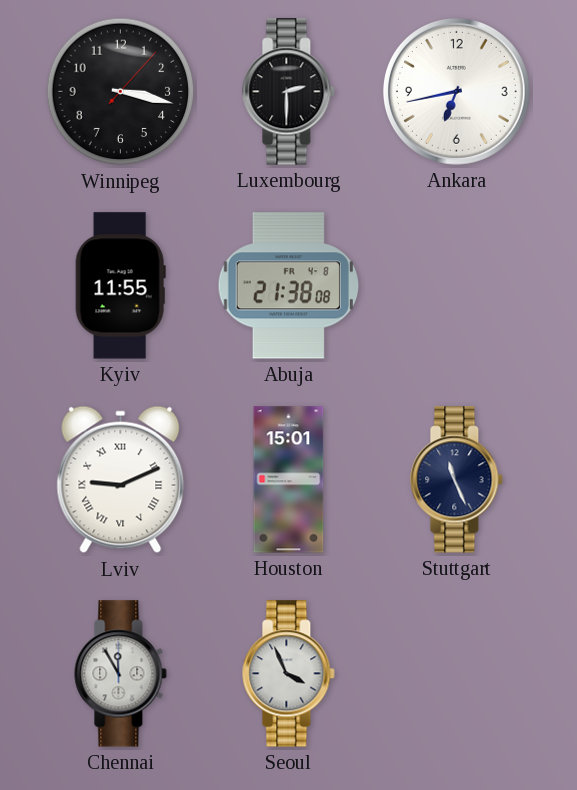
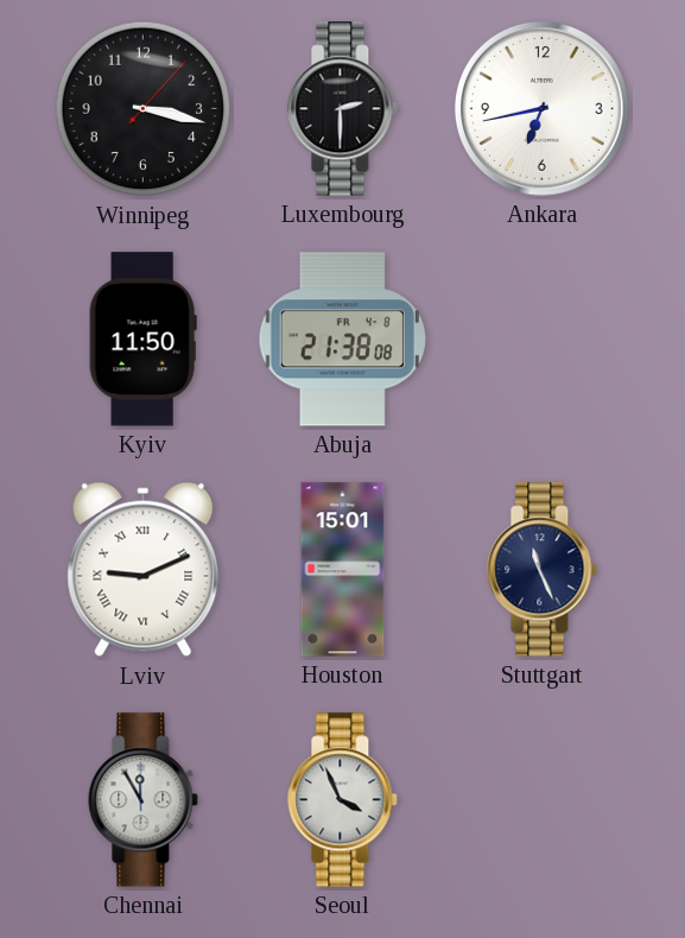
Kyiv: 11:55 -> 11:50
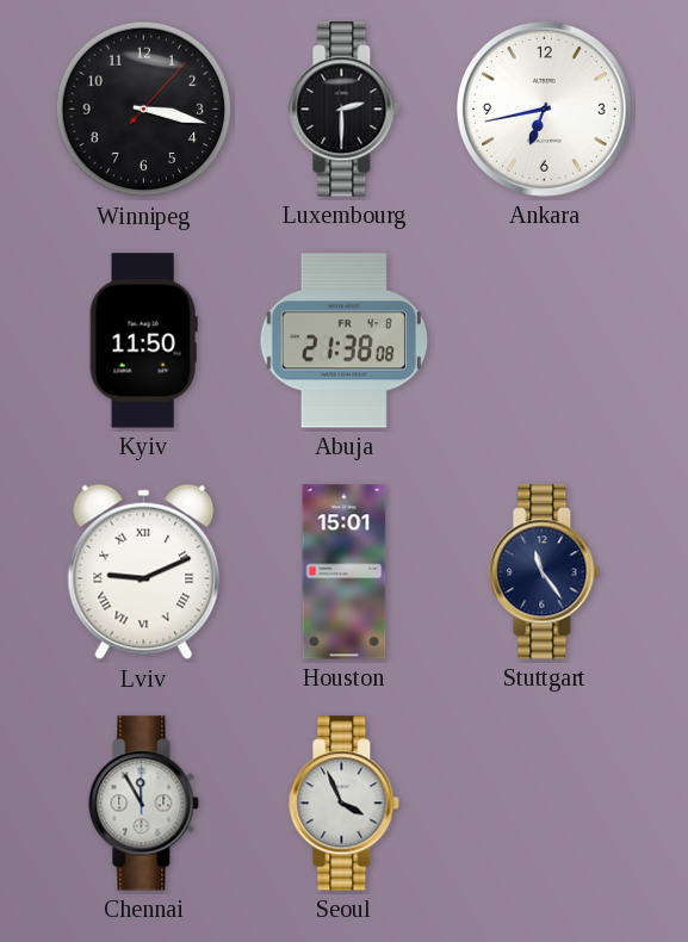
Stuttgart: 11:26 -> 11:24
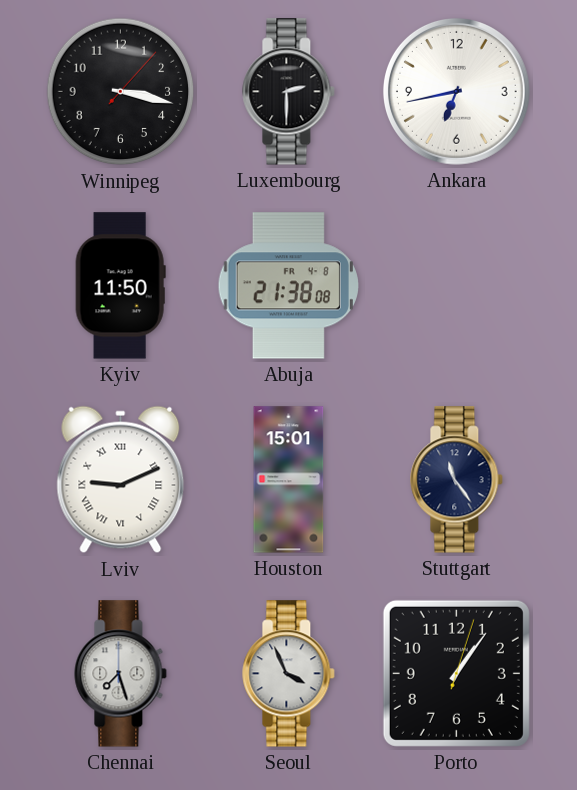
Chennai: 11:55 -> 7:27
Porto: none -> 1:06
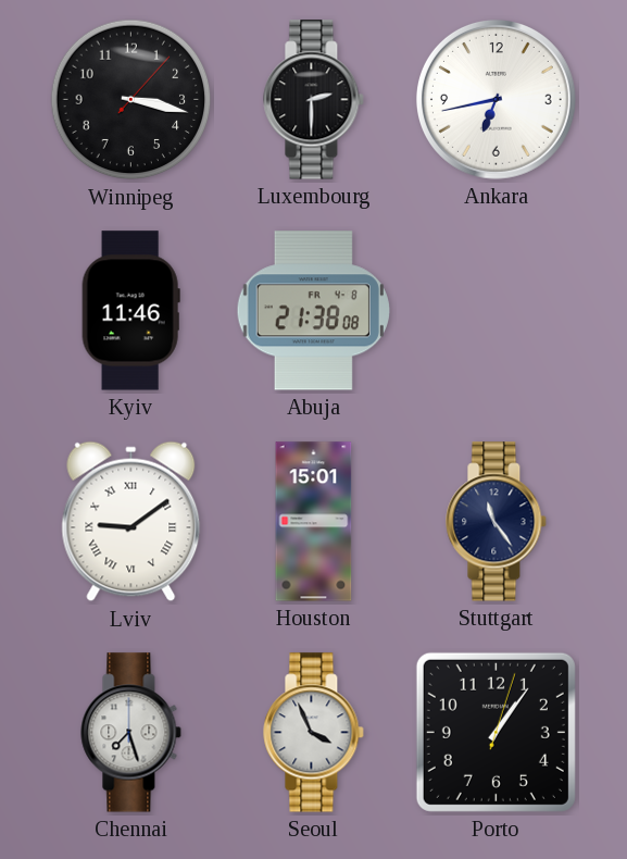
Kyiv: 11:50 -> 11:46
Lviv: 9:11 -> 9:09
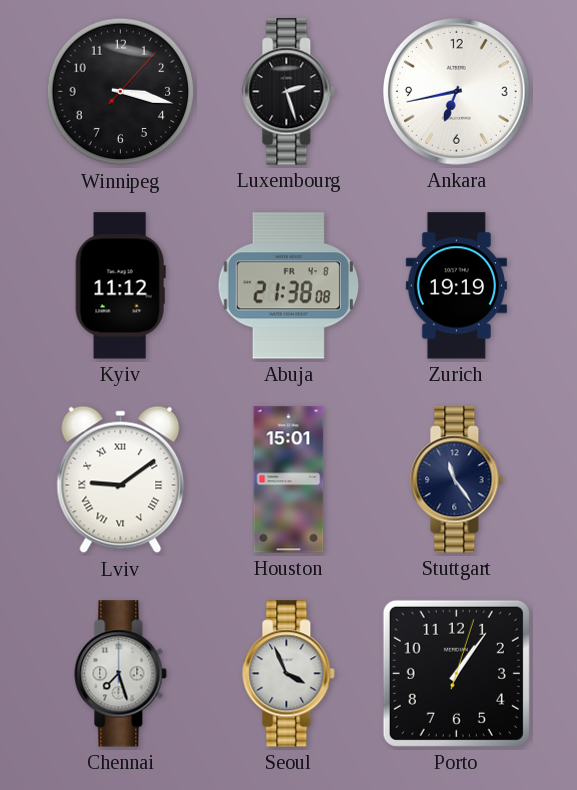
Luxembourg: 2:30 -> 2:27
Kyiv: 11:46 -> 11:12
Zurich: none -> 19:19
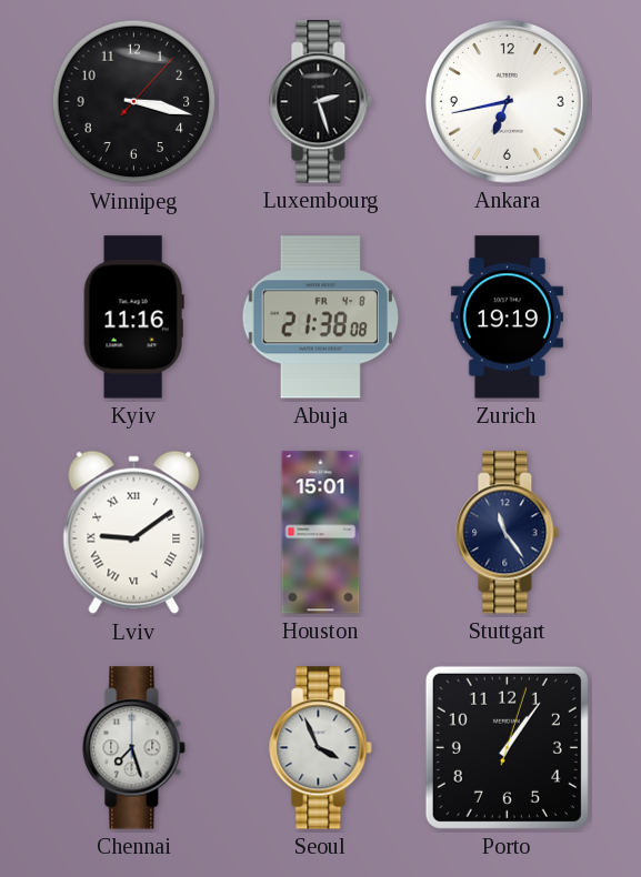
Kyiv: 11:12 -> 11:16
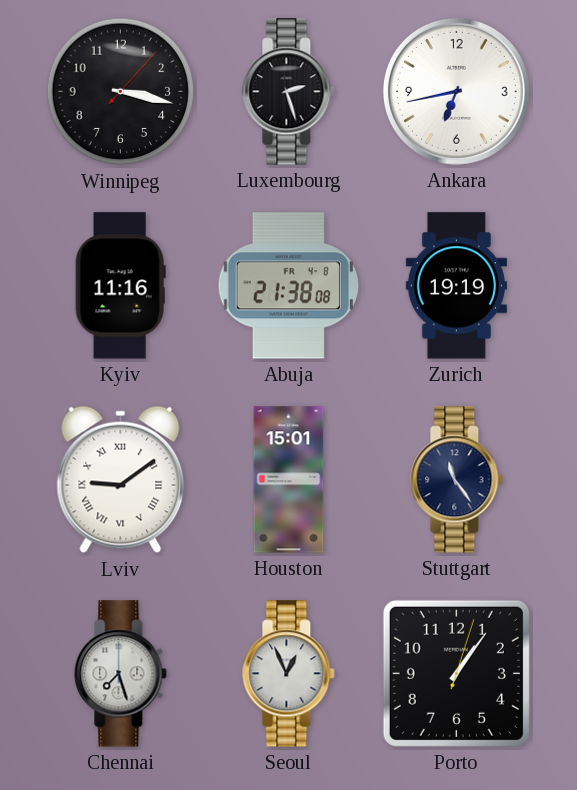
Seoul: 3:56 -> 12:56
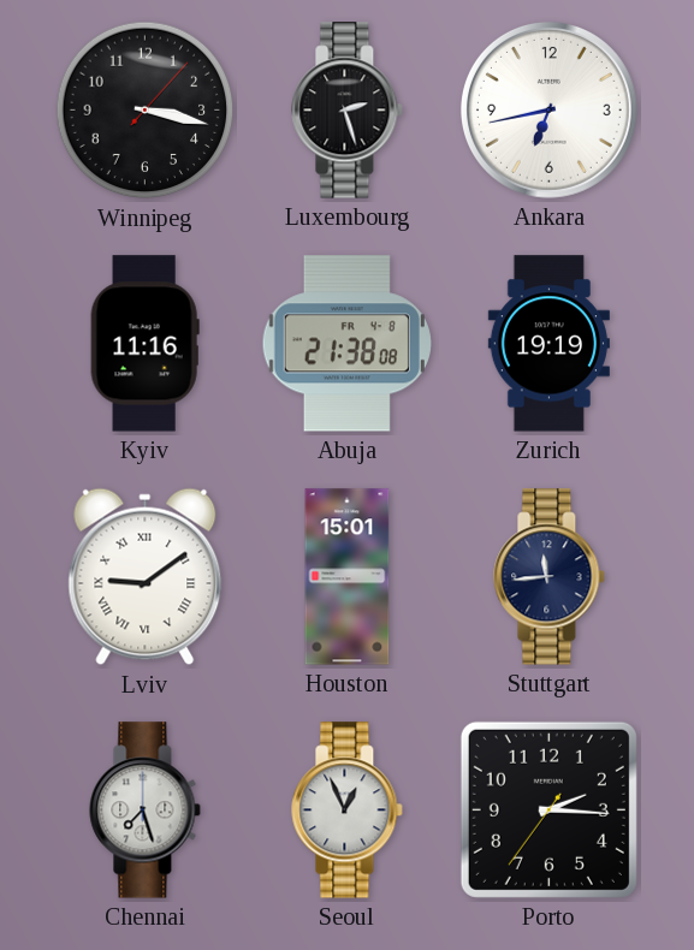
Stuttgart: 11:24 -> 11:44
Porto: 1:06 -> 2:15
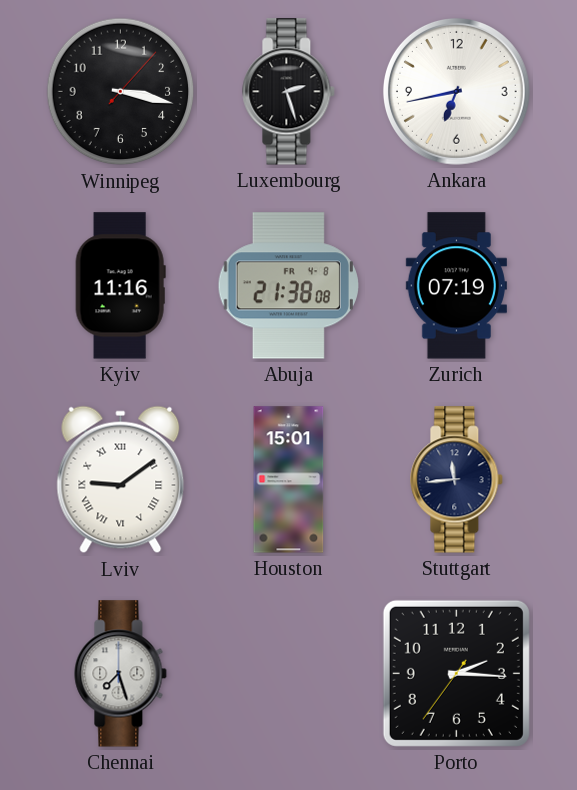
Zurich: 19:19 -> 07:19
Seoul: 12:56 -> none
